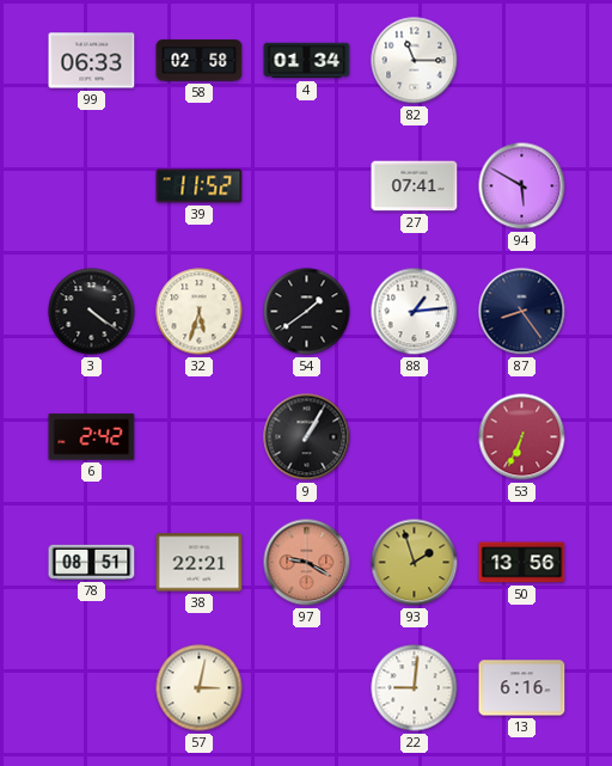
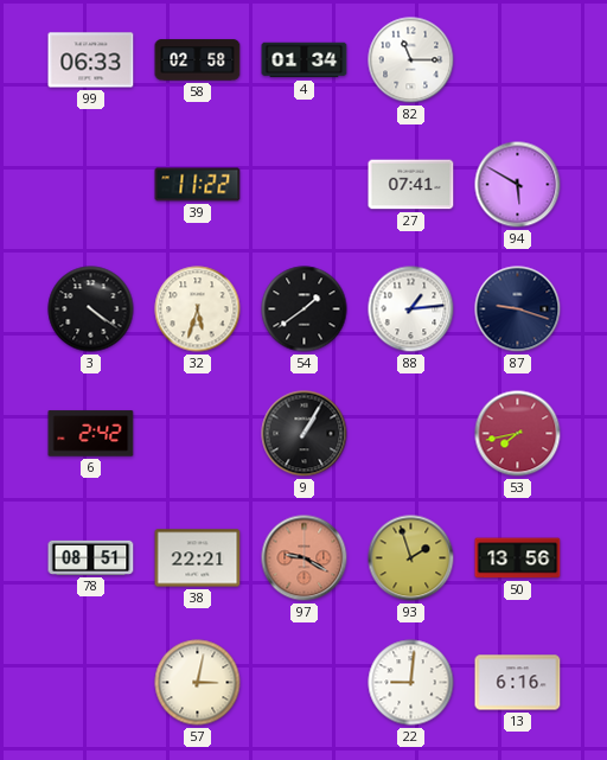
39: 11:52 -> 11:22
87: 8:24 -> 9:18
53: 6:34 -> 7:43
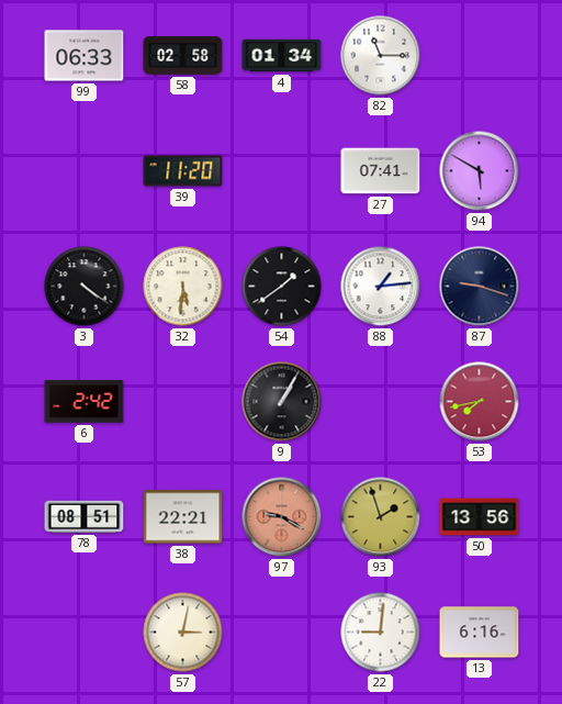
39: 11:22 -> 11:20
32: 5:33 -> 5:31
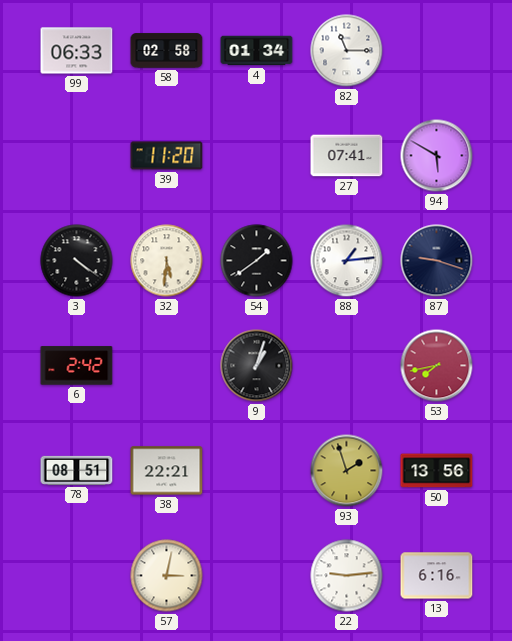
9: 1:05 -> 1:03
97: 9:20 -> none
22: 9:01 -> 9:14
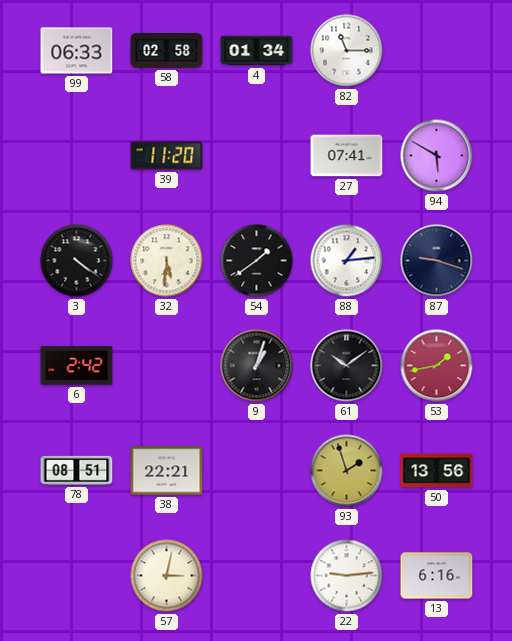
61: none -> 10:09
53: 7:43 -> 1:43
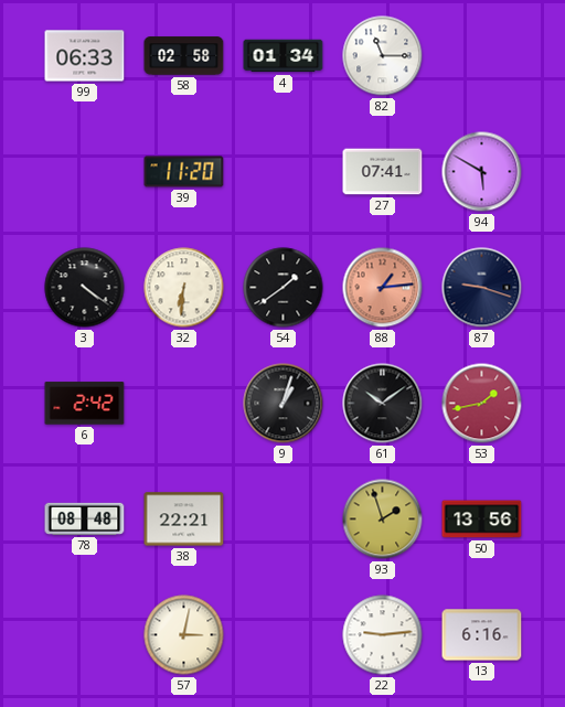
32: 5:31 -> 6:31
88 dial: white -> salmon
78: 08:51 -> 08:48
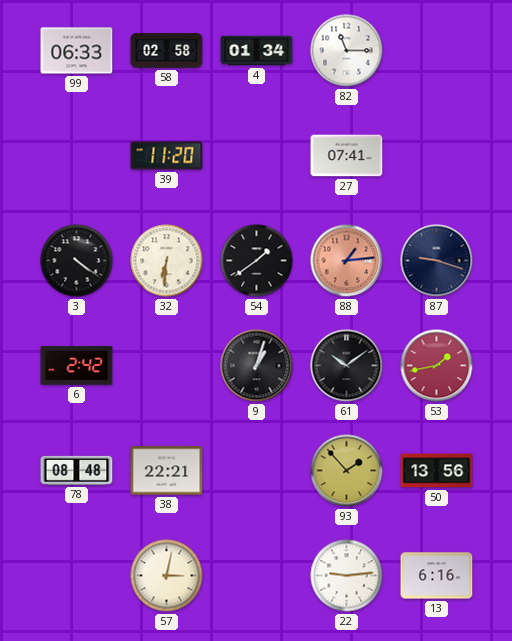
94: 5:50 -> none
93: 1:57 -> 1:53
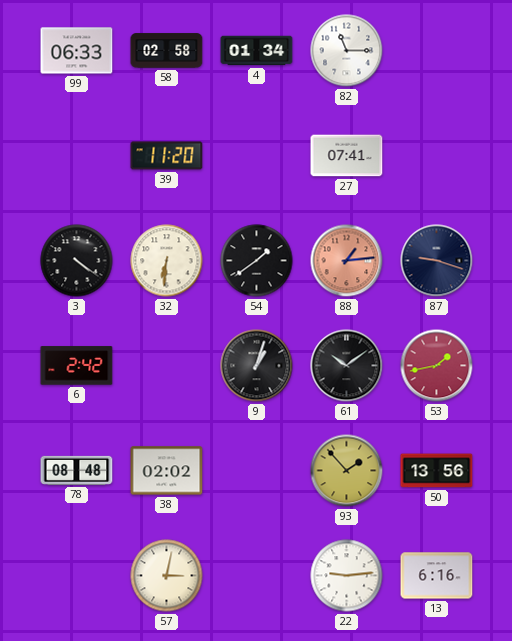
38: 22:21 -> 02:02
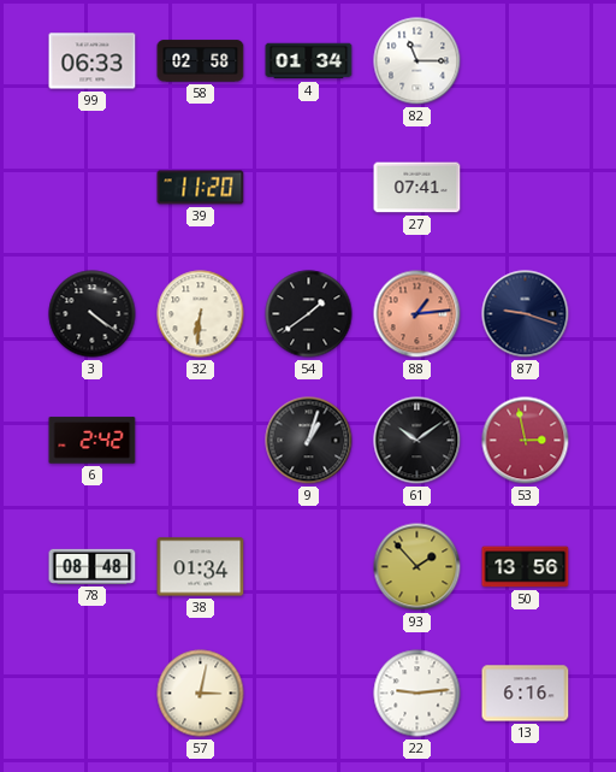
53: 1:43 -> 2:58
38: 02:02 -> 01:34
